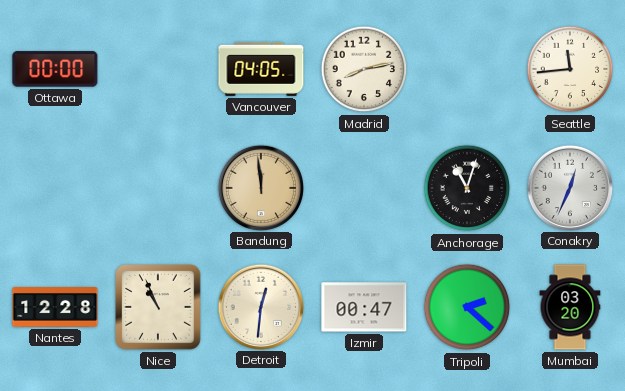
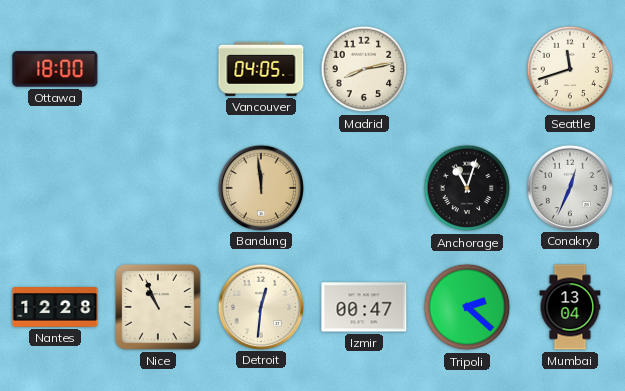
Ottawa: 00:00 -> 18:00
Seattle: 11:44 -> 11:42
Mumbai: 03:20 -> 13:04
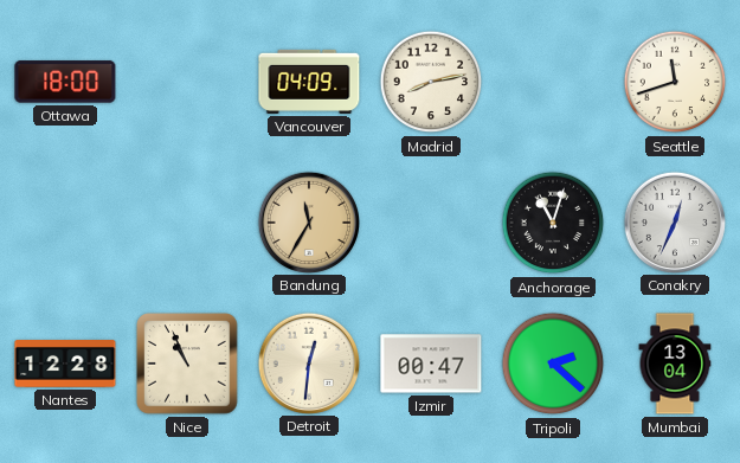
Vancouver: 04:05 -> 04:09
Bandung: 11:59 -> 11:35
